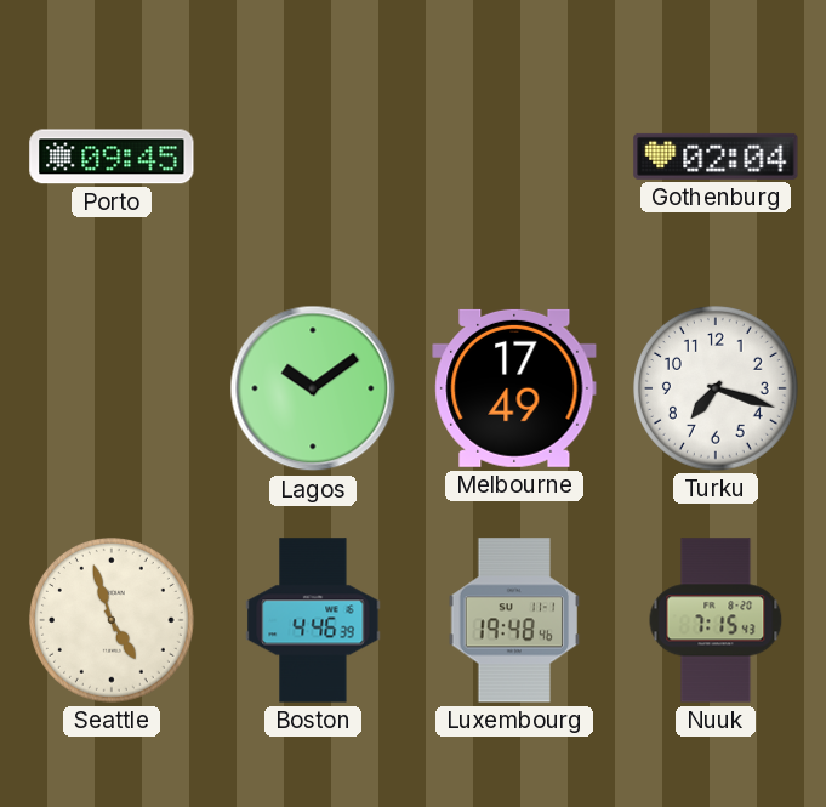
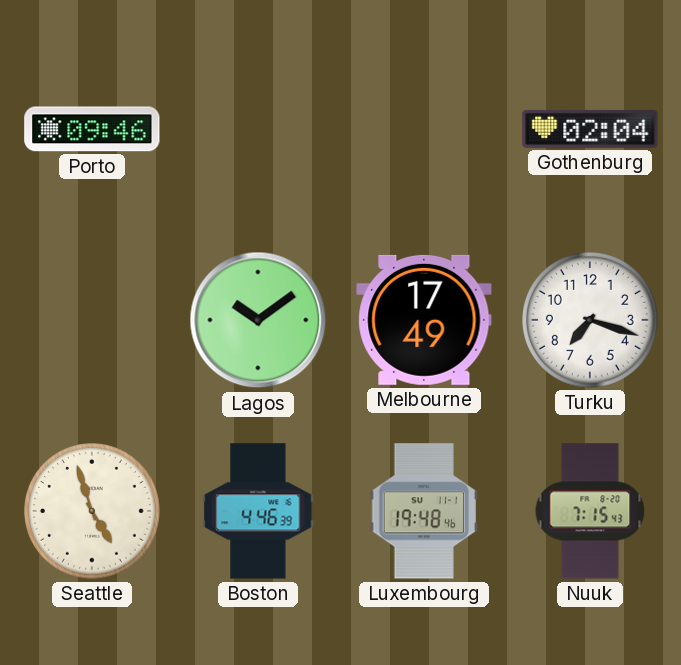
Porto: 09:45 -> 09:46
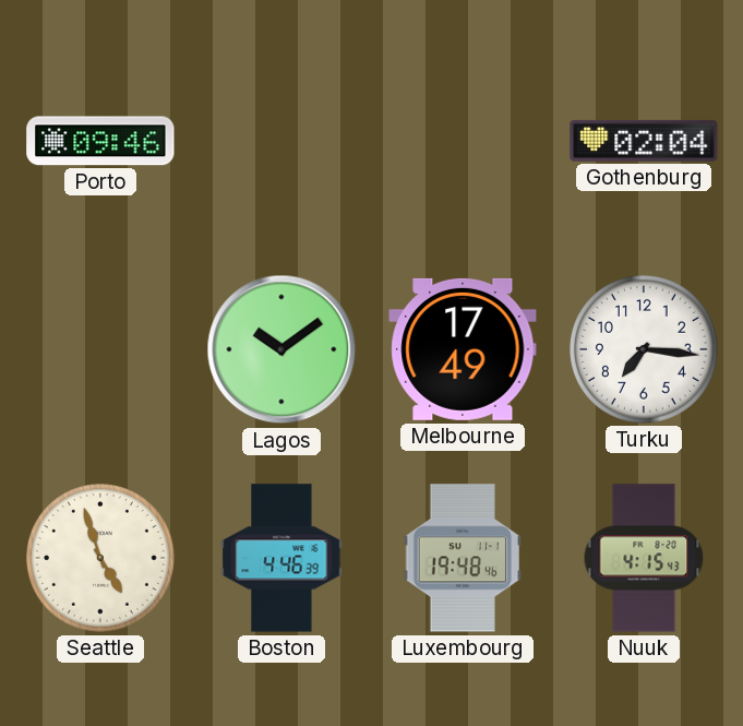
Turku: 7:18 -> 7:16
Nuuk: 7:15 -> 4:15
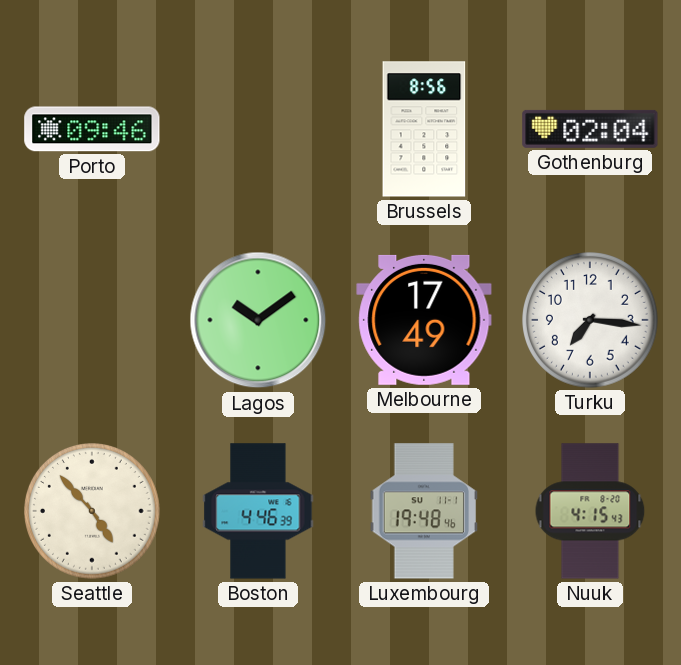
Brussels: none -> 8:56
Seattle: 4:57 -> 4:53
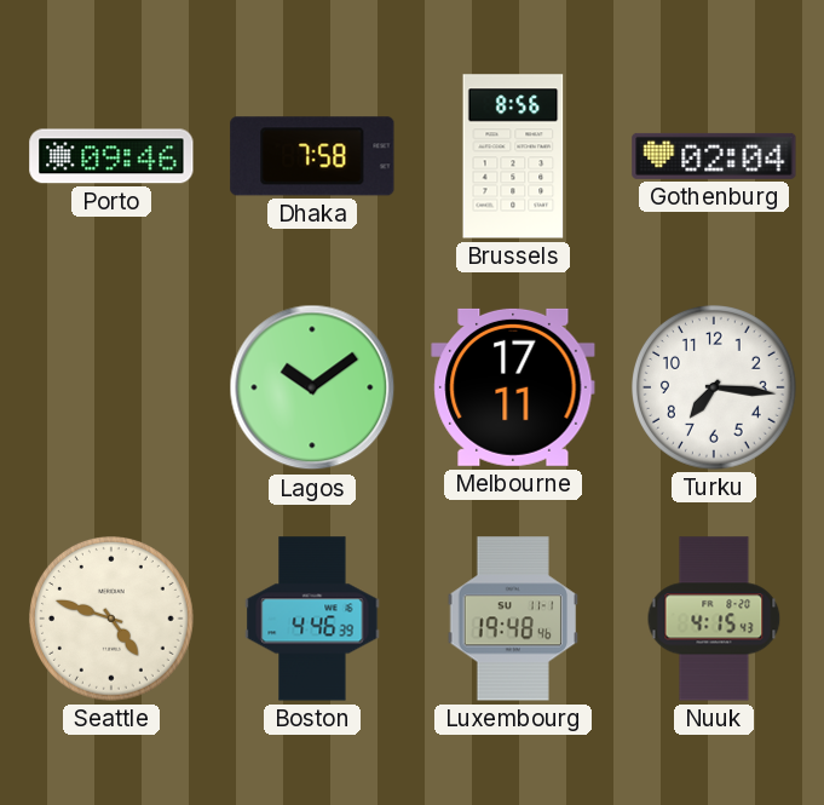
Dhaka: none -> 7:58
Melbourne: 17:49 -> 17:11
Seattle: 4:53 -> 4:48
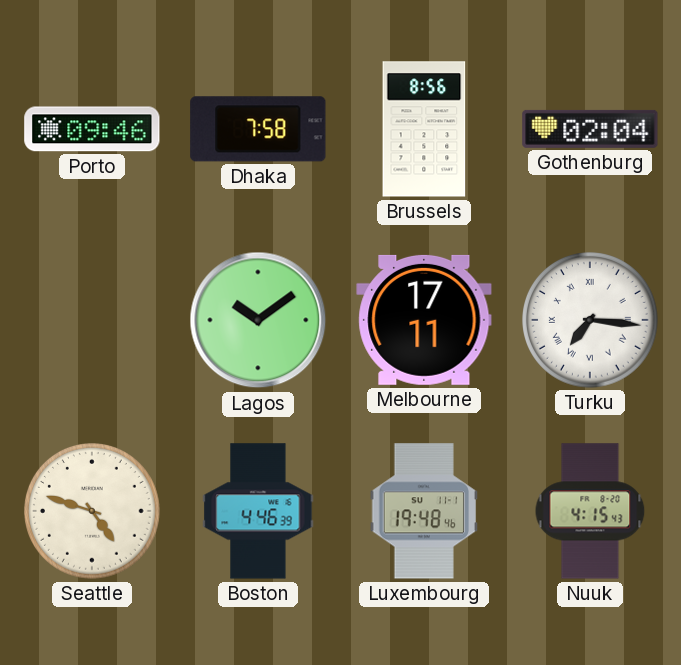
Turku numerals: Arabic -> Roman
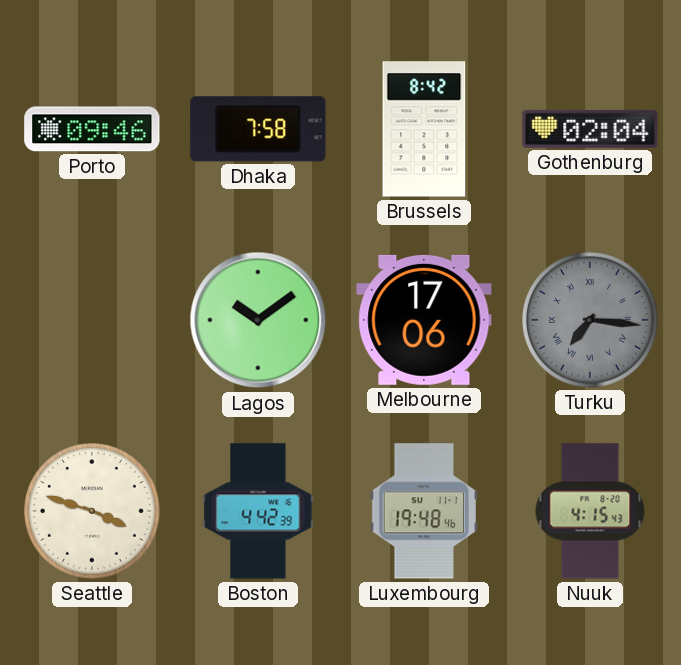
Brussels: 8:56 -> 8:42
Melbourne: 17:11 -> 17:06
Turku dial: white -> grey
Seattle: 4:48 -> 3:48
Boston: 4:46 -> 4:42
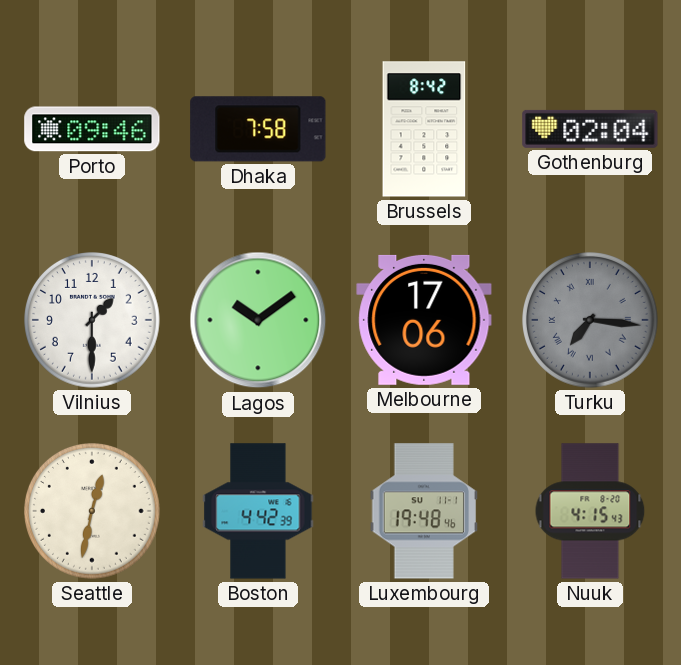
Vilnius: none -> 1:30
Seattle: 3:48 -> 12:32
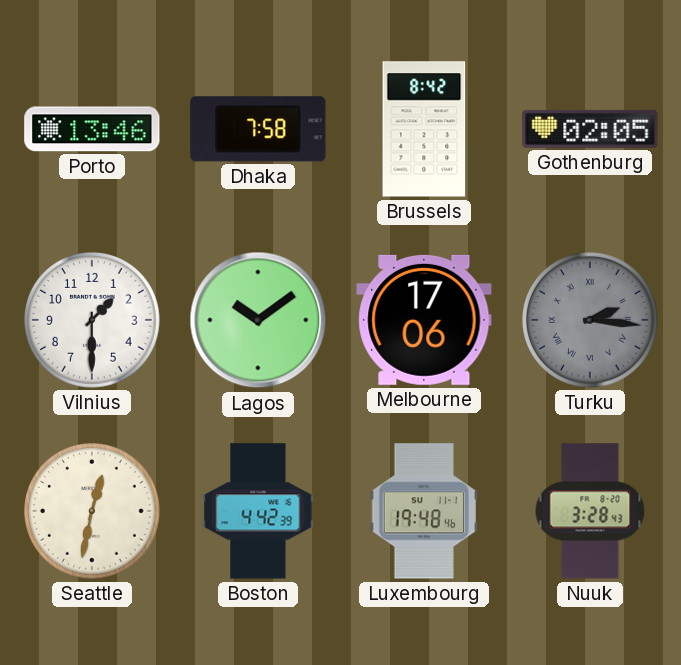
Porto: 09:46 -> 13:46
Gothenburg: 02:04 -> 02:05
Turku: 7:16 -> 2:16
Nuuk: 4:15 -> 3:28
